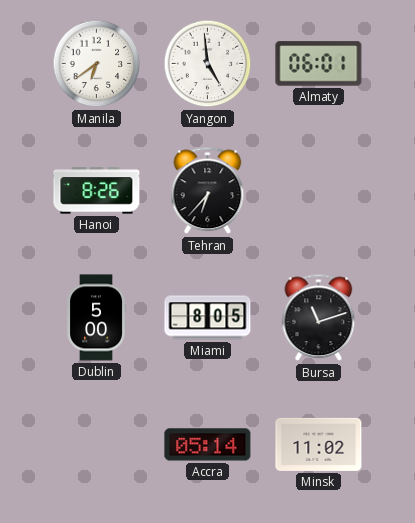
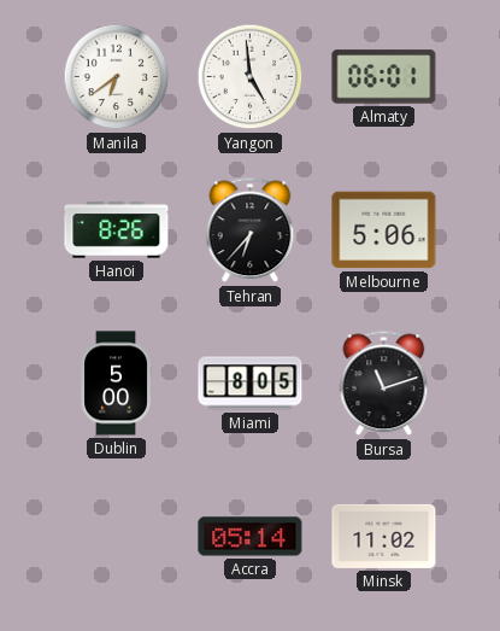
Melbourne: none -> 5:06
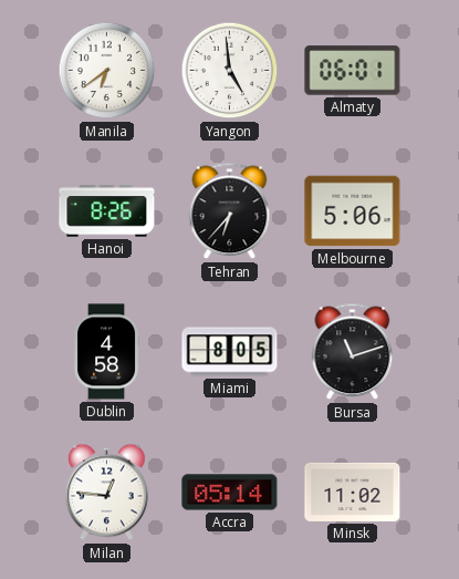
Dublin: 5:00 -> 4:58
Milan: none -> 12:46
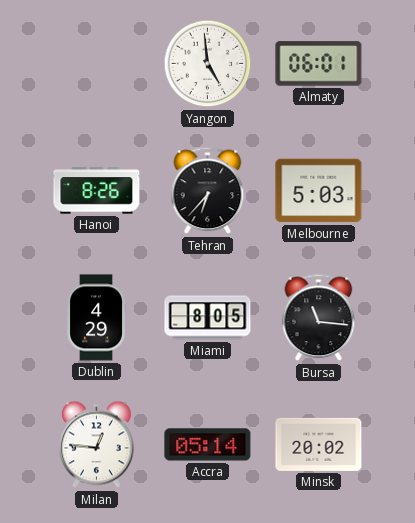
Manila: 6:39 -> none
Melbourne: 5:06 -> 5:03
Dublin: 4:58 -> 4:29
Bursa: 11:12 -> 11:16
Minsk: 11:02 -> 20:02
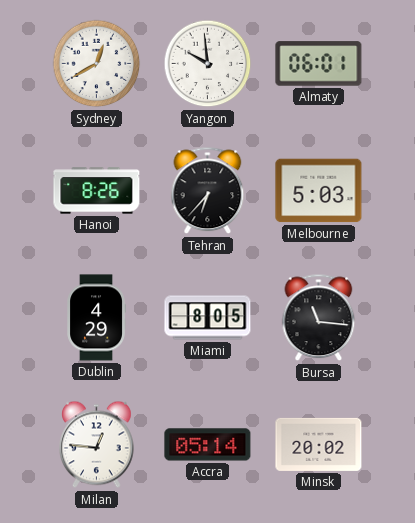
Sydney: none -> 12:40
Yangon: 4:59 -> 9:59
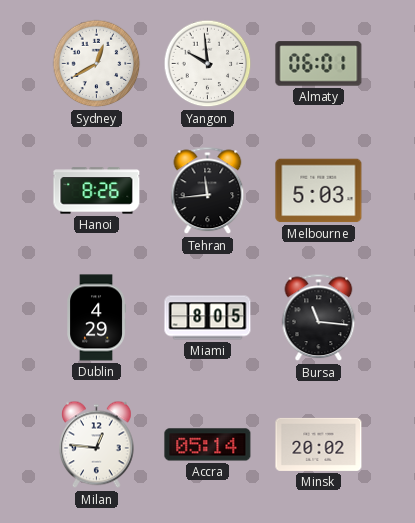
Tehran: 6:37 -> 11:44
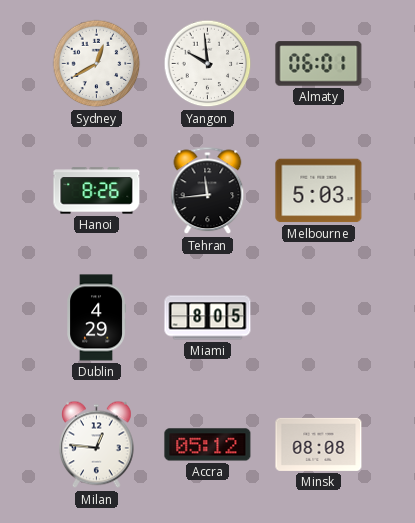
Bursa: 11:16 -> none
Accra: 05:14 -> 05:12
Minsk: 20:02 -> 08:08
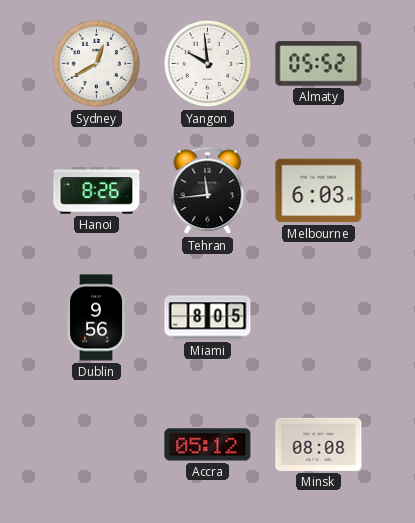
Almaty: 06:01 -> 05:52
Melbourne: 5:03 -> 6:03
Dublin: 4:29 -> 9:56
Milan: 12:46 -> none
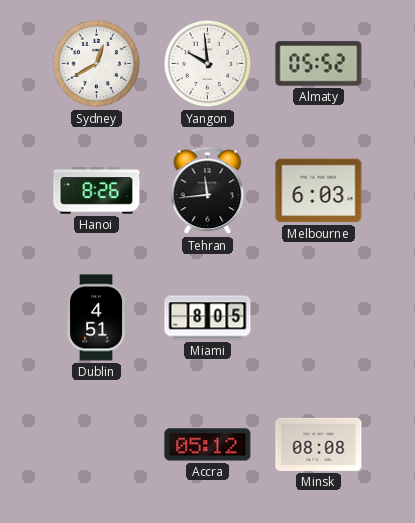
Dublin: 9:56 -> 4:51
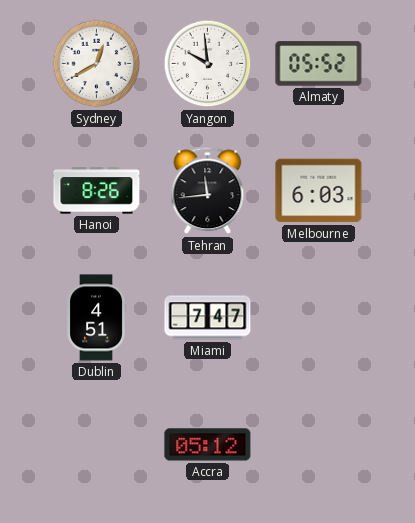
Miami: 8:05 -> 7:47
Minsk: 08:08 -> none
